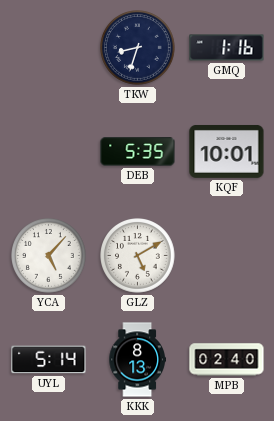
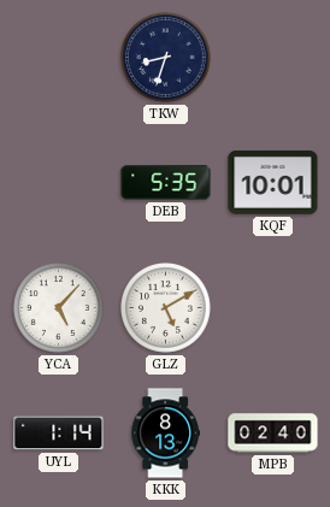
GMQ: 1:16 -> none
UYL: 5:14 -> 1:14
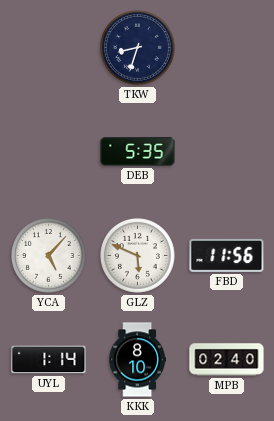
KQF: 10:01 -> none
GLZ: 5:10 -> 5:49
FBD: none -> 11:56
KKK: 8:13 -> 8:10
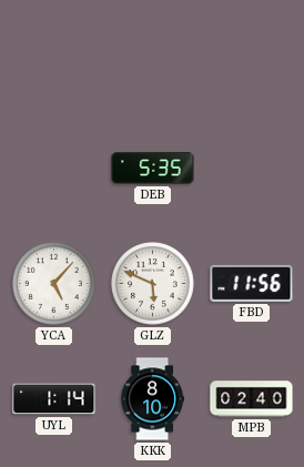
TKW: 8:33 -> none
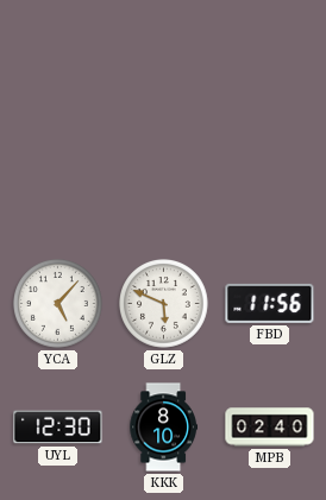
DEB: 5:35 -> none
UYL: 1:14 -> 12:30
